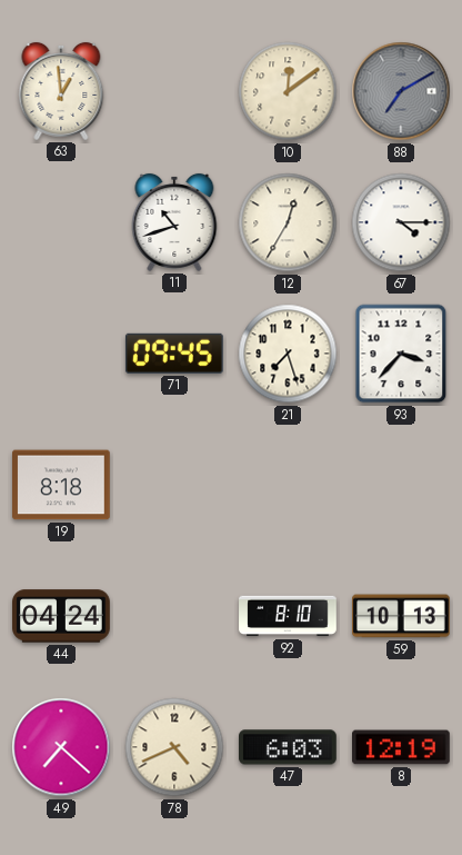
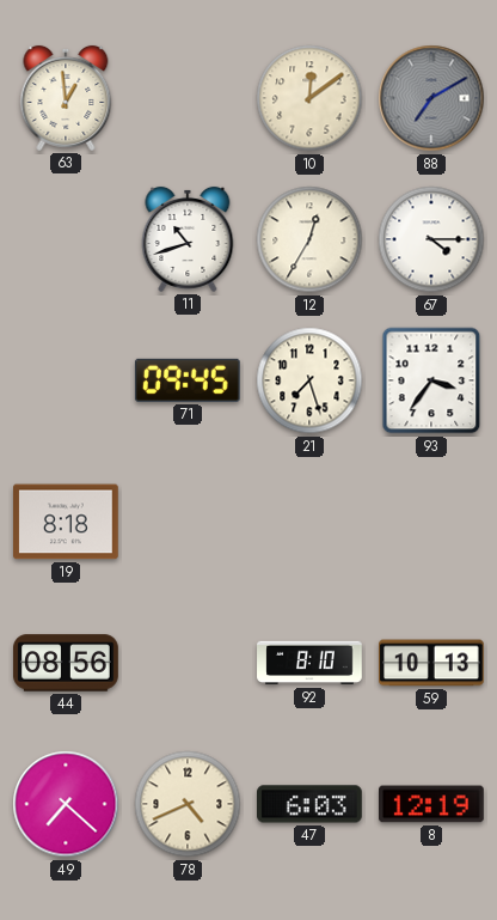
93: 3:37 -> 3:36
44: 04:24 -> 08:56
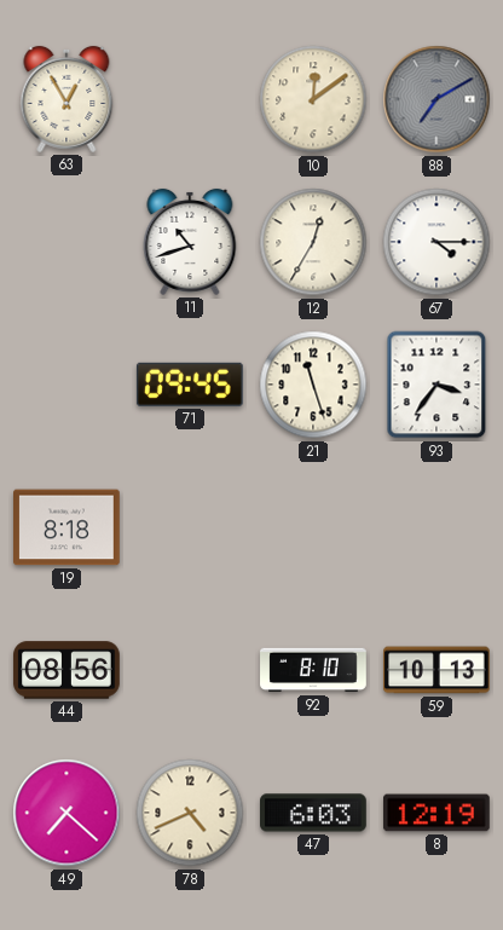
63: 12:59 -> 12:55
21: 7:27 -> 11:27
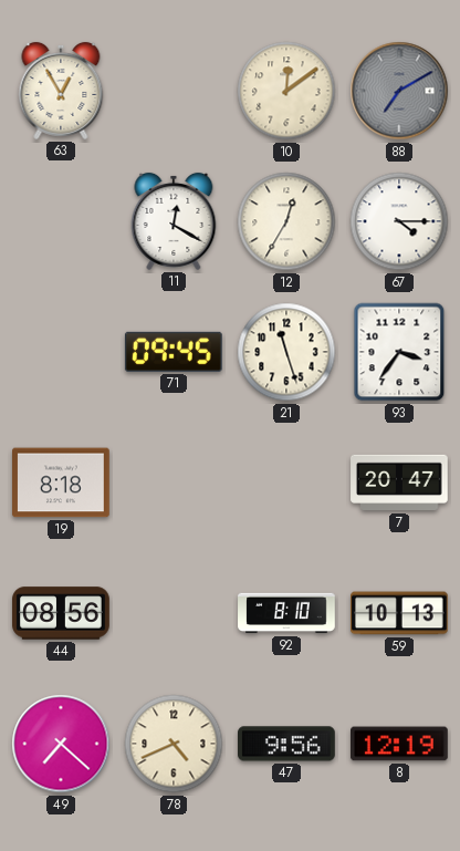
11: 10:42 -> 12:20
7: none -> 20:47
47: 6:03 -> 9:56
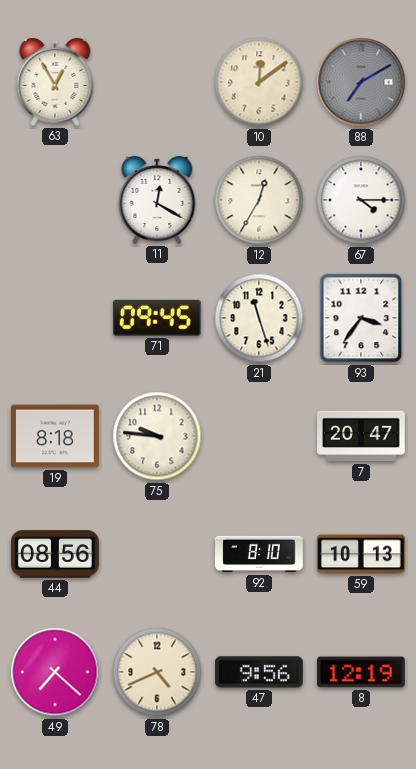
75: none -> 9:46
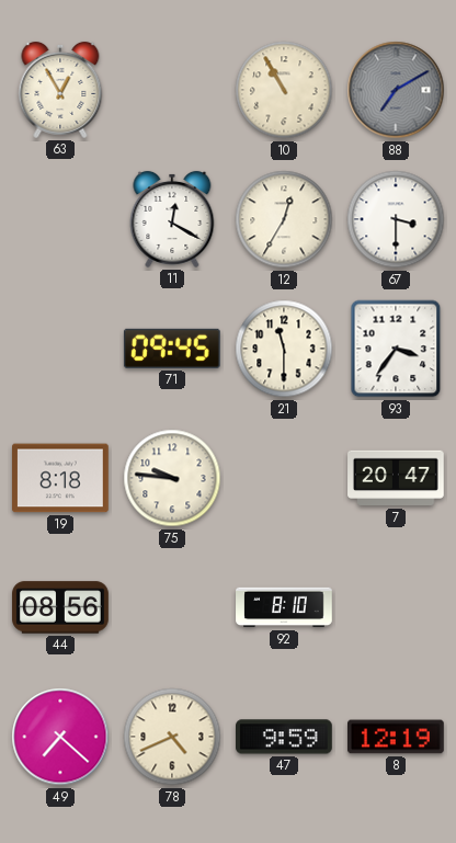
10: 12:09 -> 10:55
67: 4:15 -> 3:30
21: 11:27 -> 11:30
59: 10:13 -> none
47: 9:56 -> 9:59
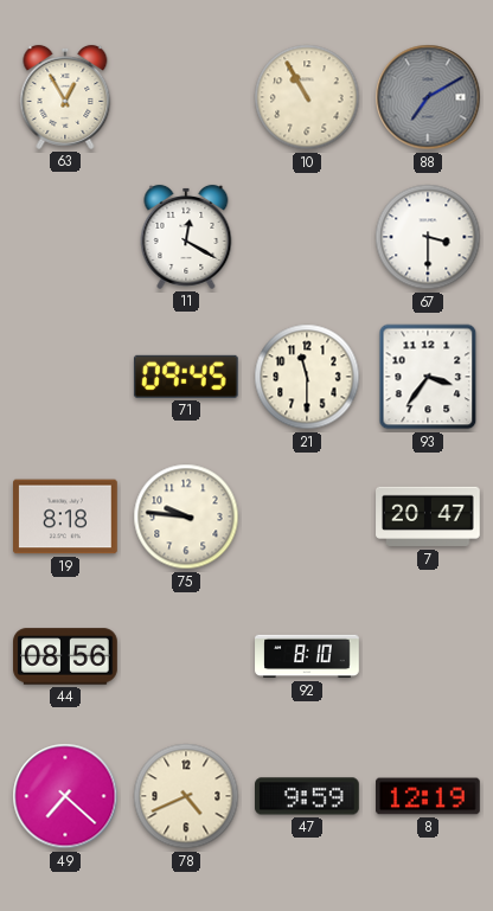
12: 12:35 -> none
